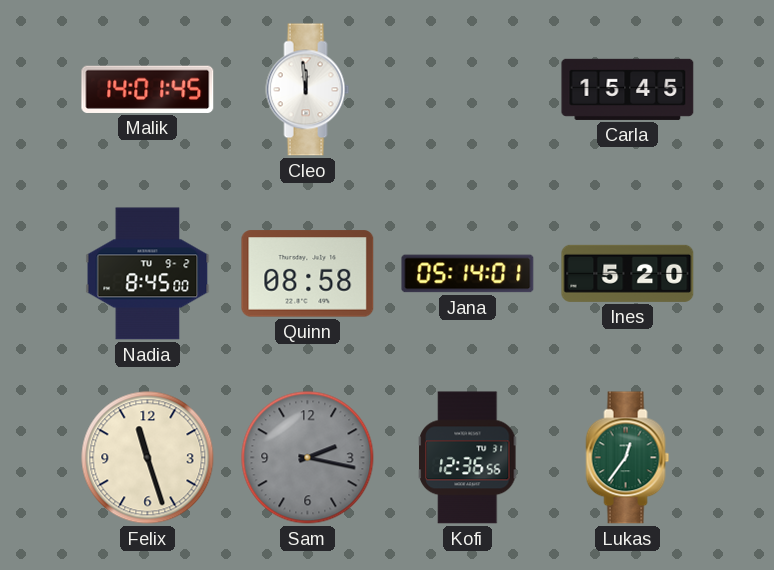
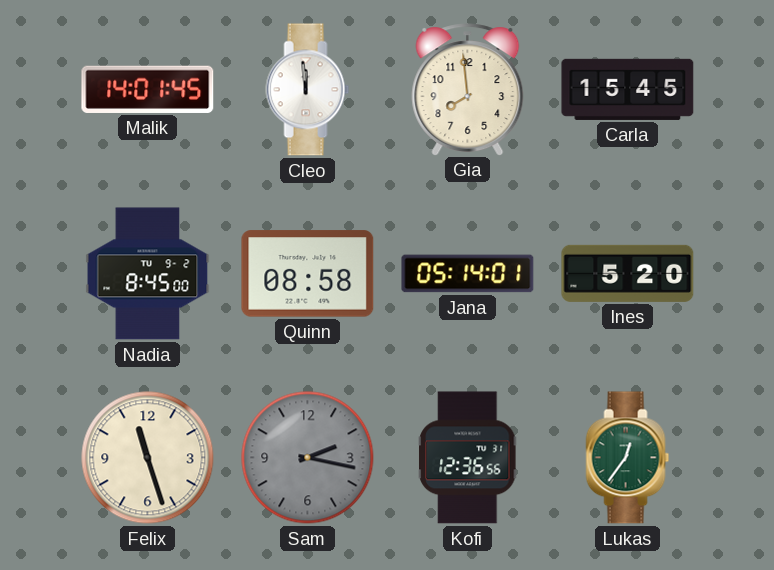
Gia: none -> 7:59
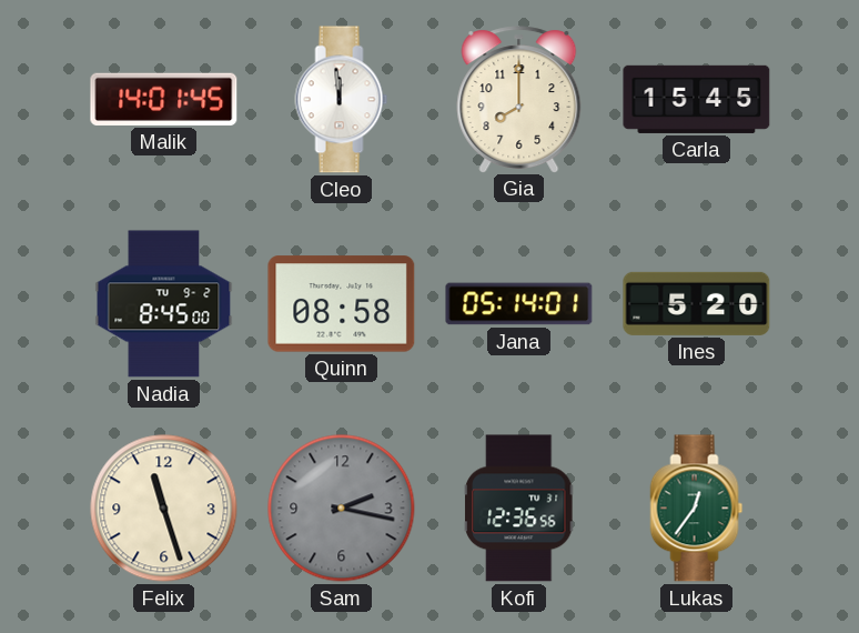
Gia: 7:59 -> 8:00
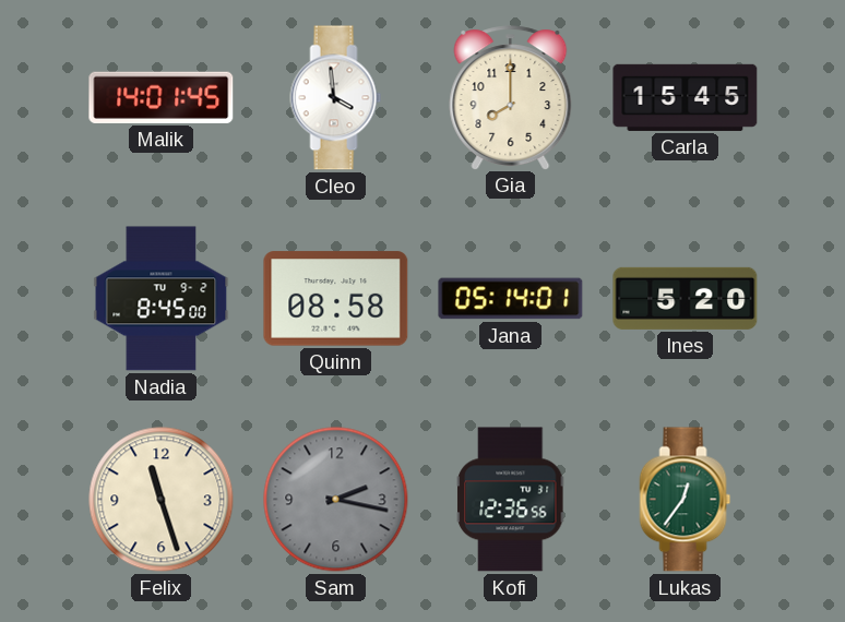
Cleo: 11:59 -> 3:59
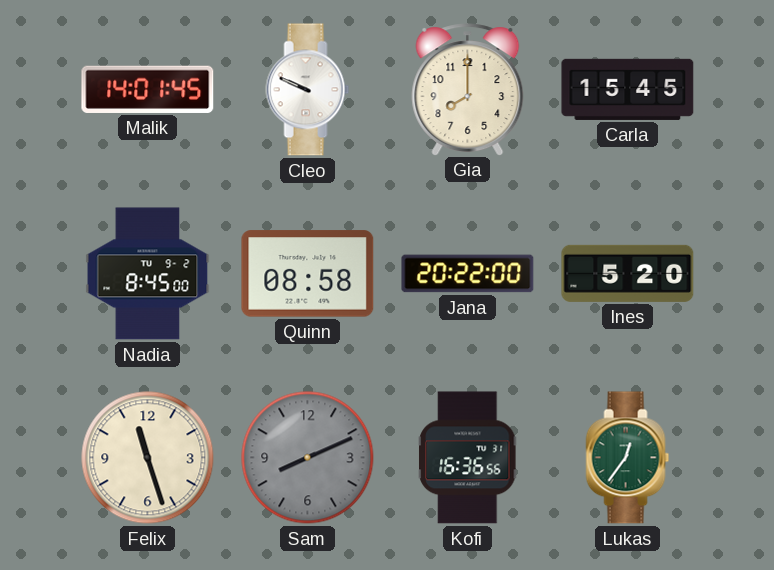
Cleo: 3:59 -> 9:49
Jana: 05:14 -> 20:22
Sam: 2:17 -> 8:11
Kofi: 12:36 -> 16:36
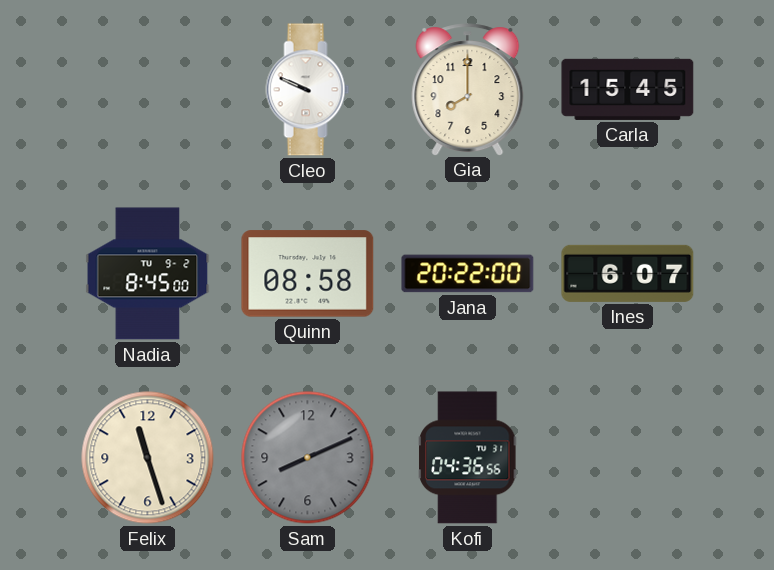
Malik: 14:01 -> none
Ines: 5:20 -> 6:07
Kofi: 16:36 -> 04:36
Lukas: 12:36 -> none
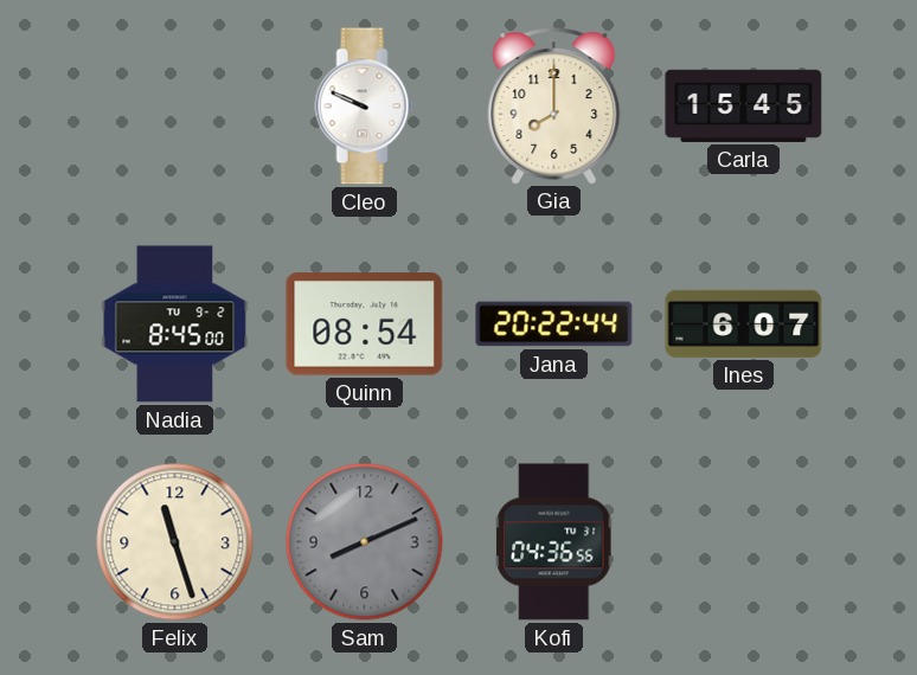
Quinn: 08:58 -> 08:54
Jana: 20:22:00 -> 20:22:44
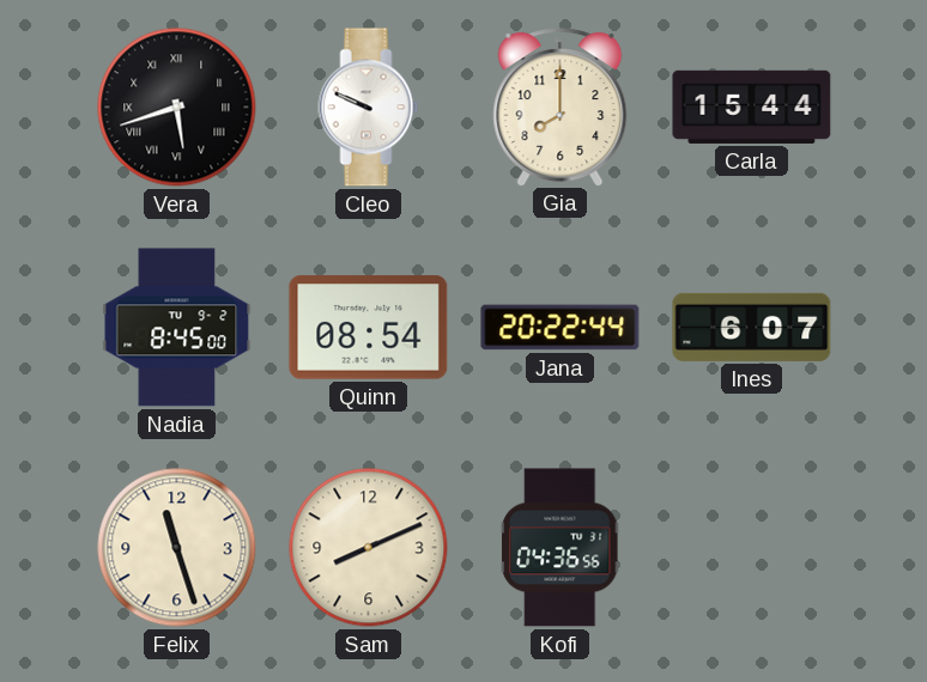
Vera: none -> 5:42
Carla: 15:45 -> 15:44
Sam dial: grey -> cream
